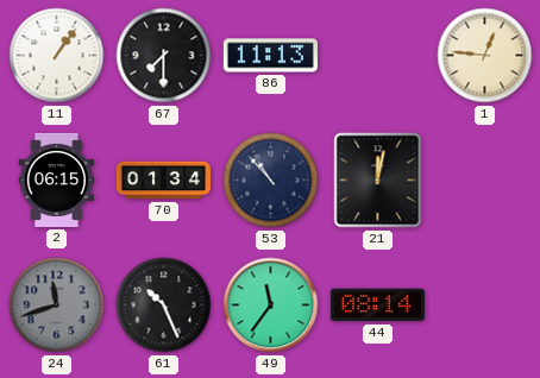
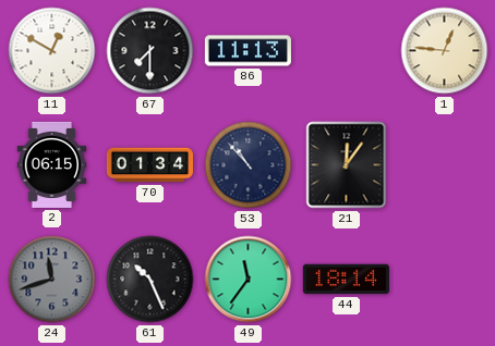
11: 1:06 -> 12:50
21: 12:02 -> 12:06
44: 08:14 -> 18:14
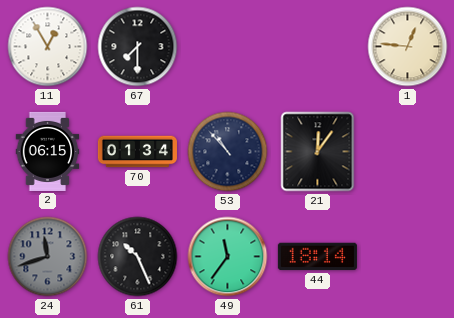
11: 12:50 -> 12:55
86: 11:13 -> none
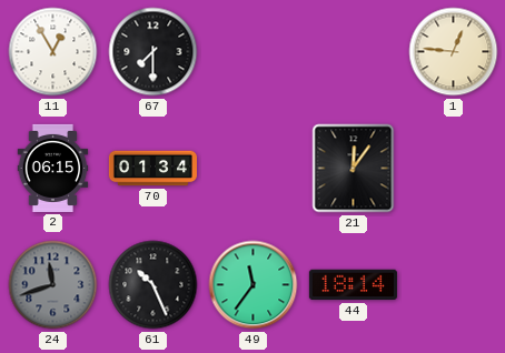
53: 10:53 -> none
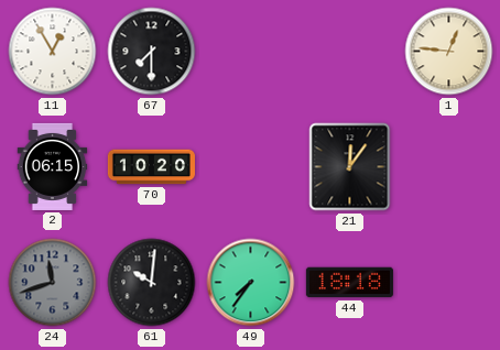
70: 01:34 -> 10:20
61: 10:26 -> 10:01
49: 11:36 -> 7:36
44: 18:14 -> 18:18
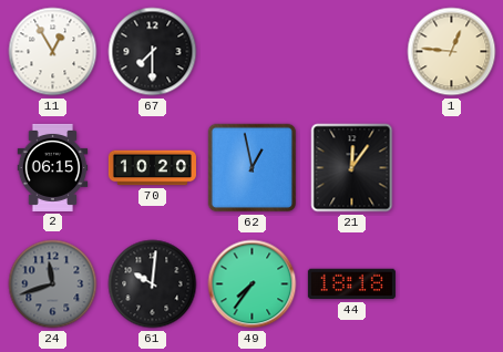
62: none -> 12:58
